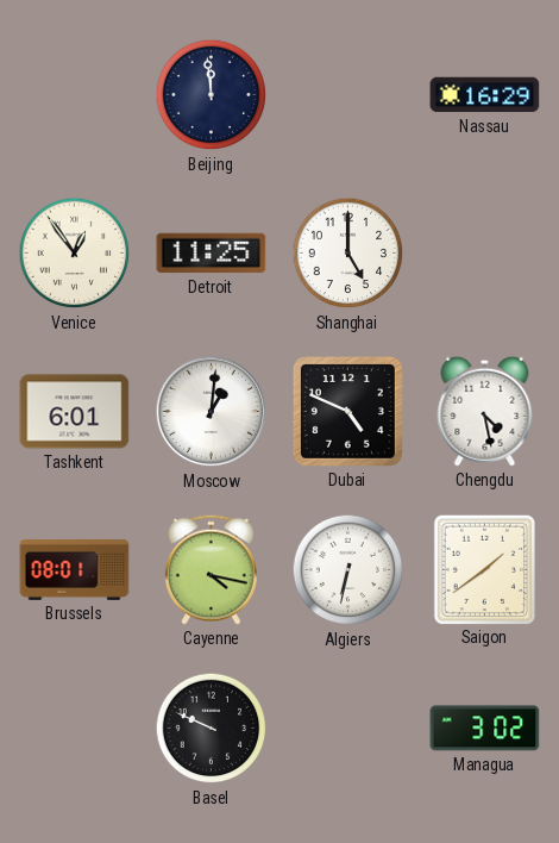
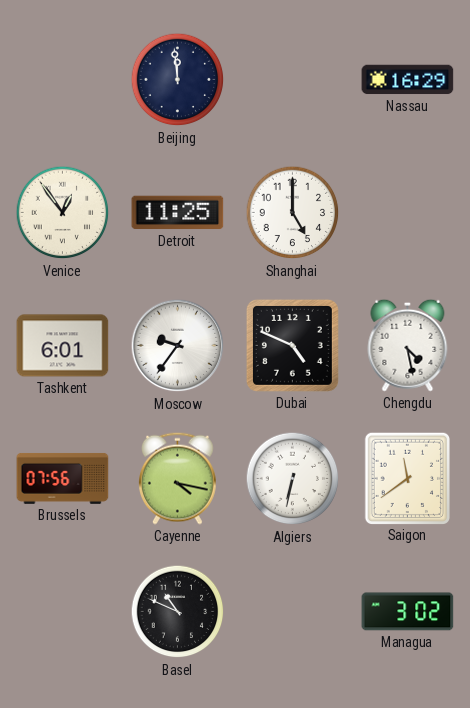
Moscow: 1:01 -> 9:36
Brussels: 08:01 -> 07:56
Saigon: 1:39 -> 11:39
Basel: 9:49 -> 10:49
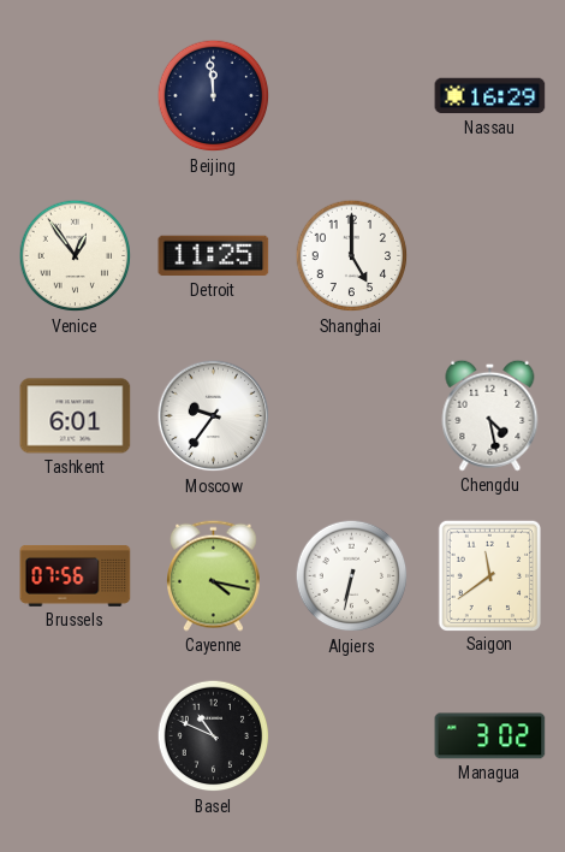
Dubai: 4:49 -> none
